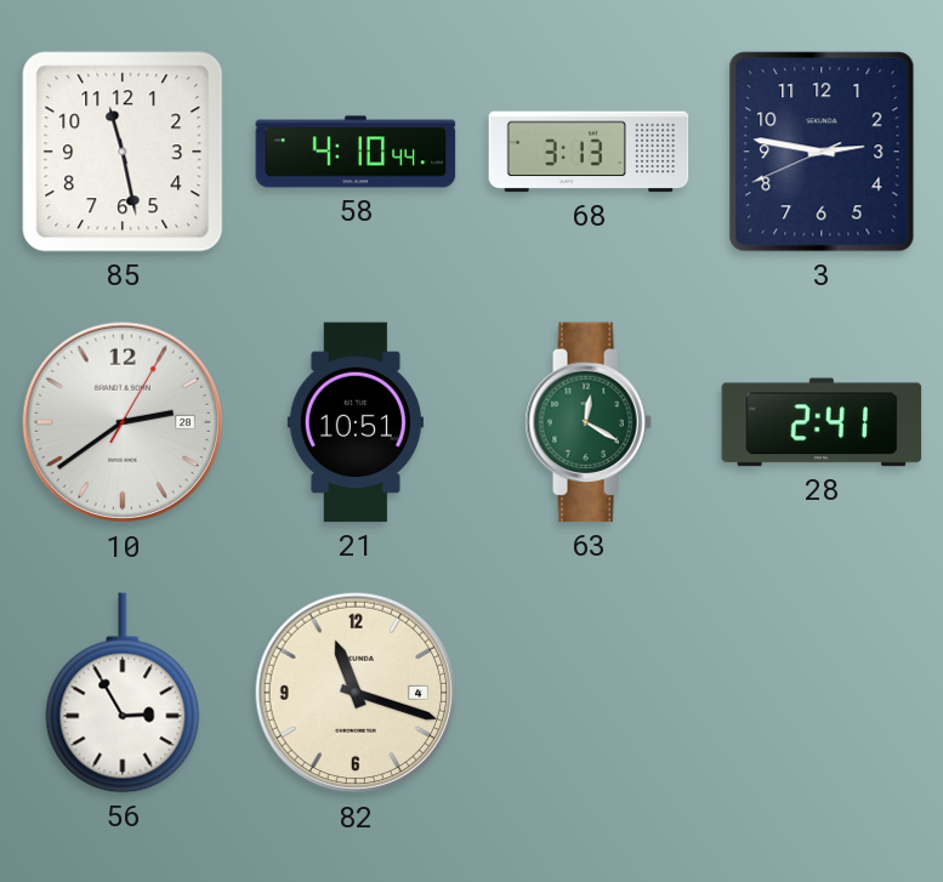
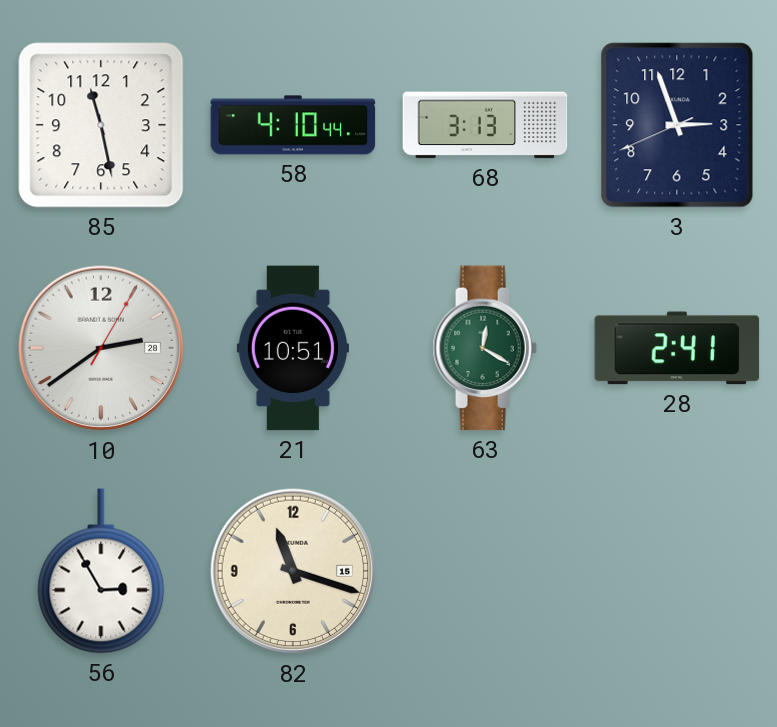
3: 2:46 -> 2:56
82 date: 4 -> 15
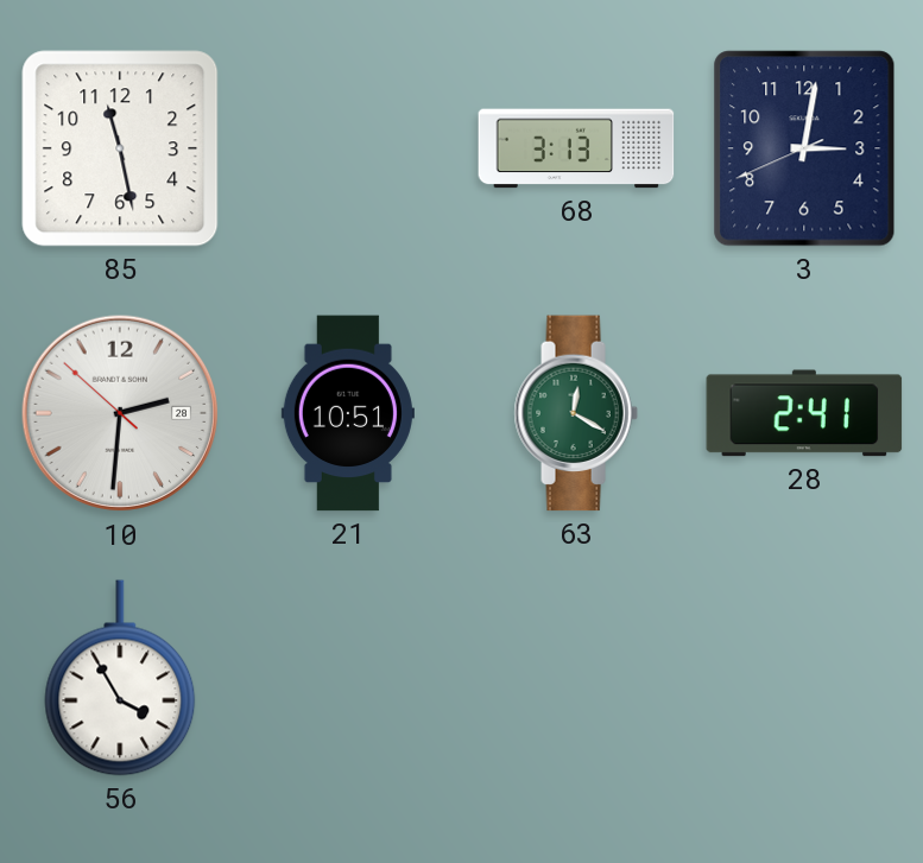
58: 4:10 -> none
3: 2:56 -> 3:01
10: 2:39 -> 2:30
56: 2:55 -> 3:55
82: 11:18 -> none
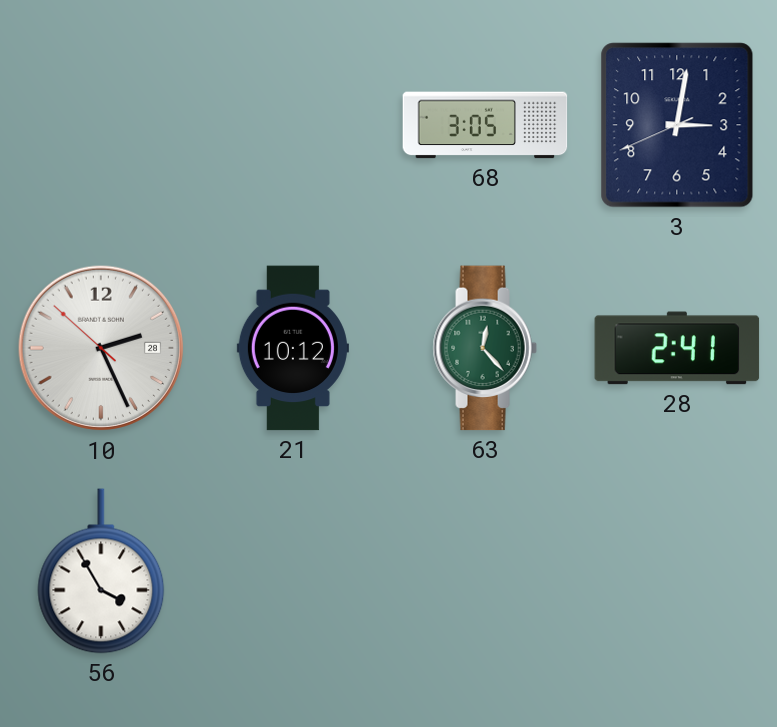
85: 11:28 -> none
68: 3:13 -> 3:05
10: 2:30 -> 2:25
21: 10:51 -> 10:12
63: 12:20 -> 12:23
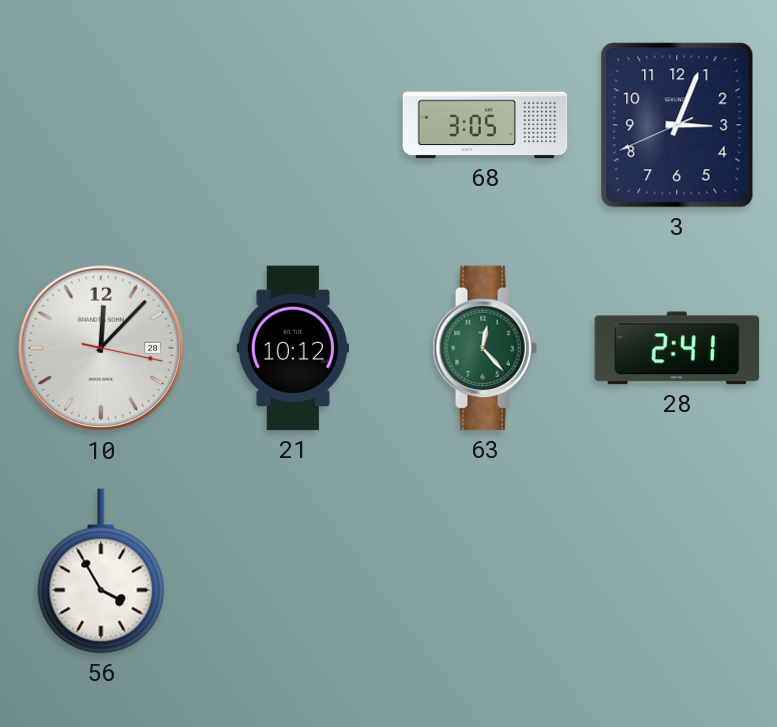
3: 3:01 -> 3:03
10: 2:25 -> 12:07
